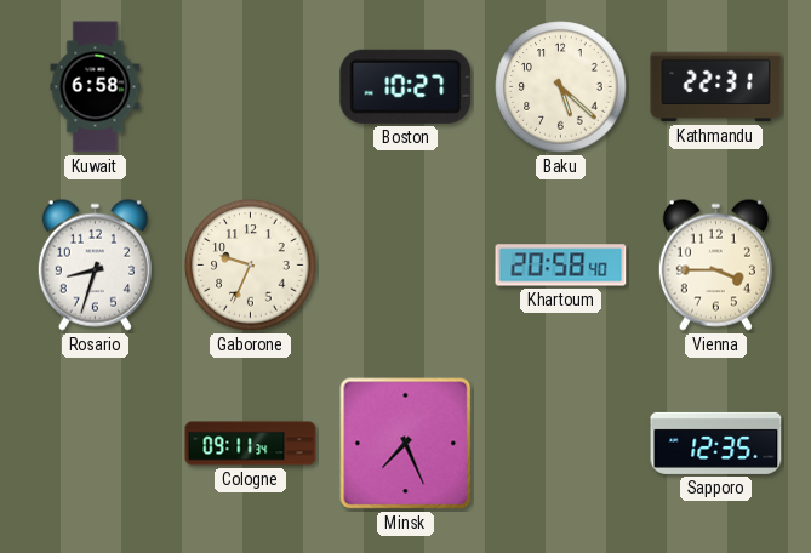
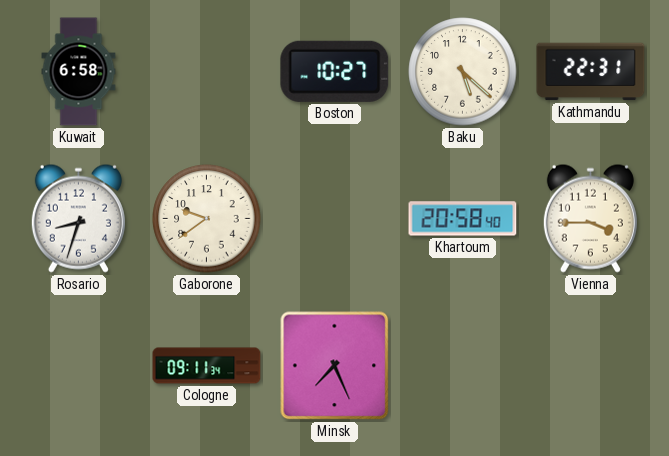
Gaborone: 9:34 -> 9:39
Sapporo: 12:35 -> none
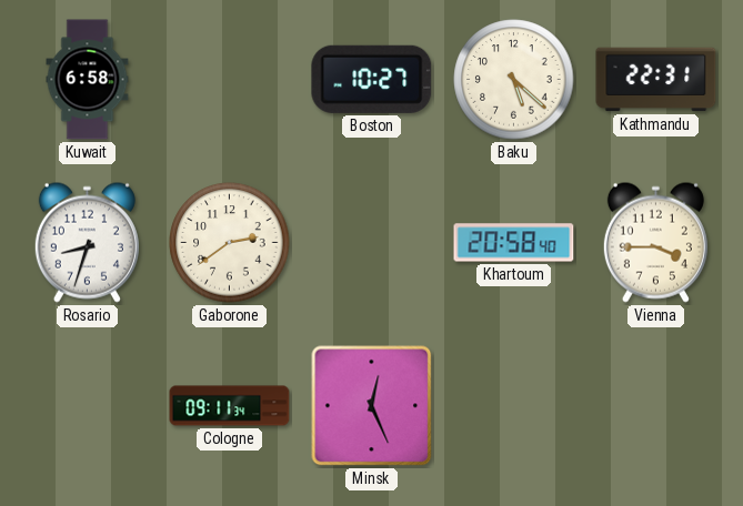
Gaborone: 9:39 -> 2:39
Minsk: 7:26 -> 12:26
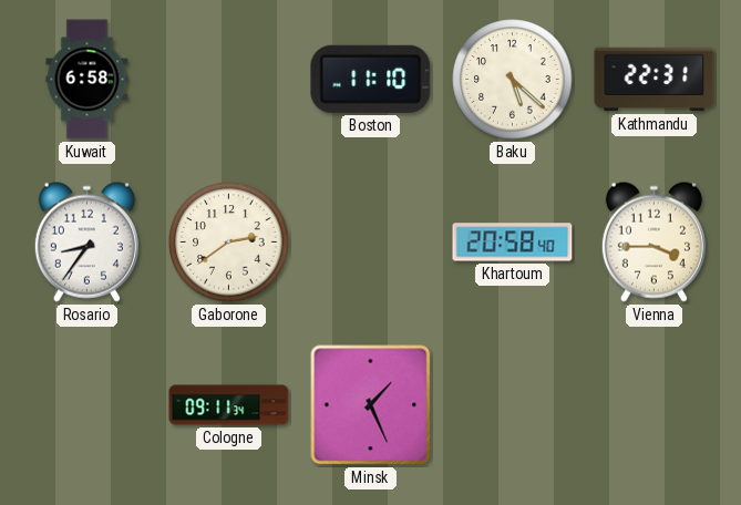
Boston: 10:27 -> 11:10
Rosario: 8:33 -> 8:36
Minsk: 12:26 -> 1:26
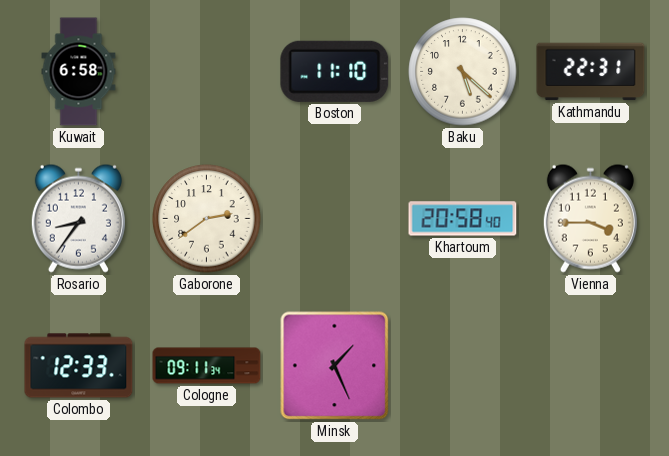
Colombo: none -> 12:33
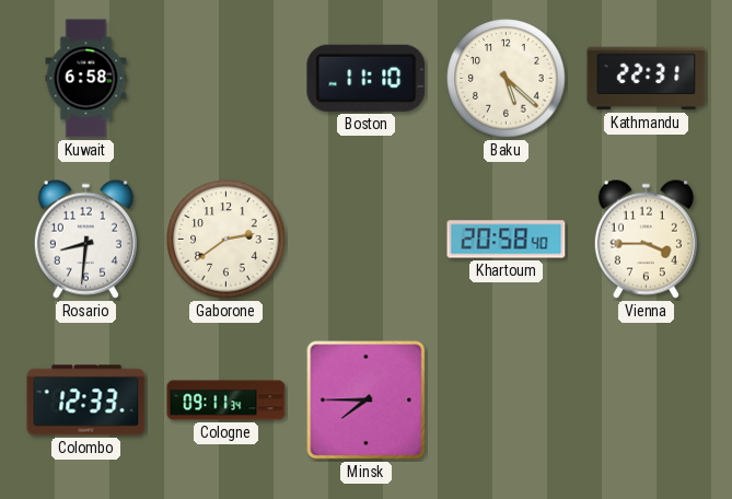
Rosario: 8:36 -> 8:31
Minsk: 1:26 -> 7:45
